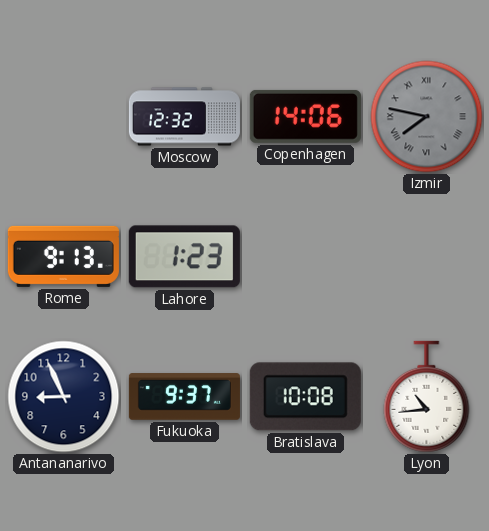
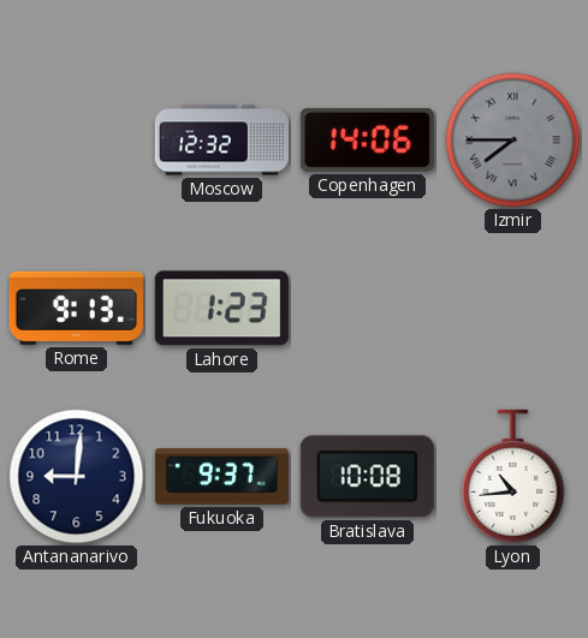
Izmir: 7:47 -> 7:45
Antananarivo: 8:56 -> 9:01
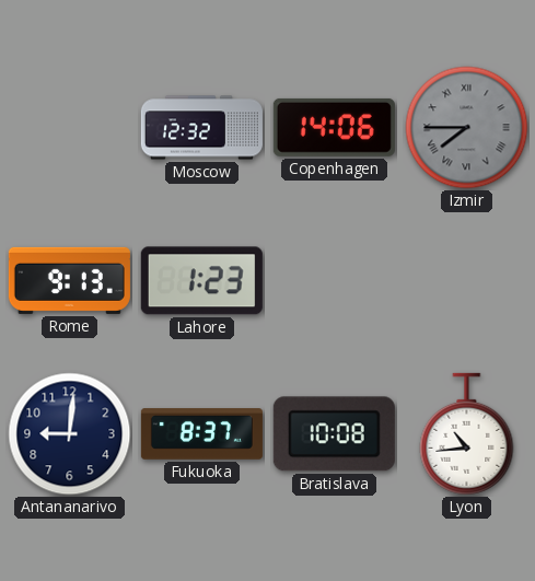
Fukuoka: 9:37 -> 8:37
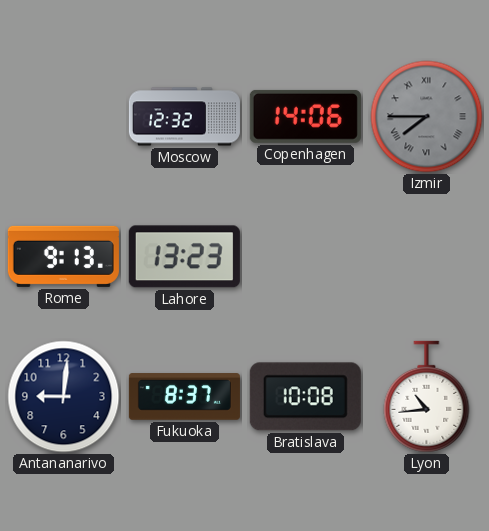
Lahore: 1:23 -> 13:23
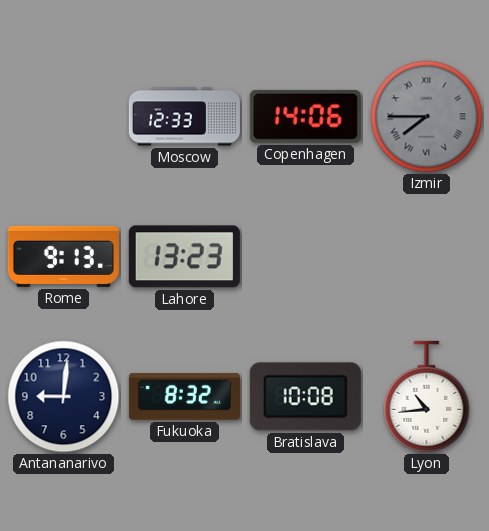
Moscow: 12:32 -> 12:33
Fukuoka: 8:37 -> 8:32
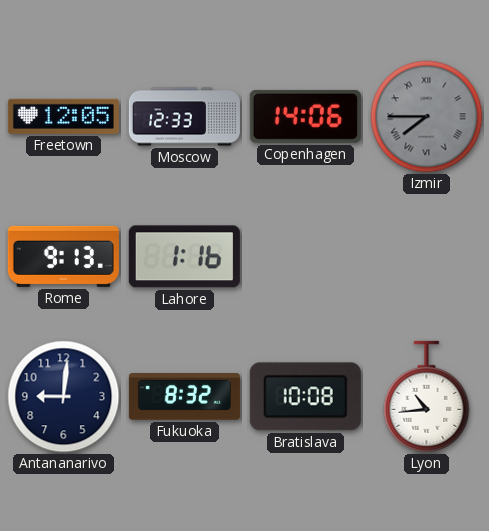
Freetown: none -> 12:05
Lahore: 13:23 -> 1:16
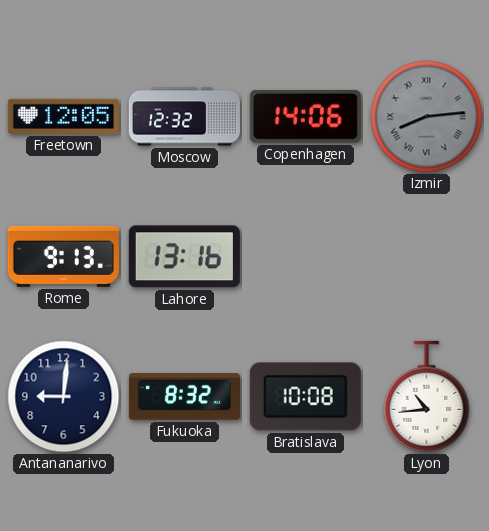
Moscow: 12:33 -> 12:32
Izmir: 7:45 -> 8:14
Lahore: 1:16 -> 13:16
